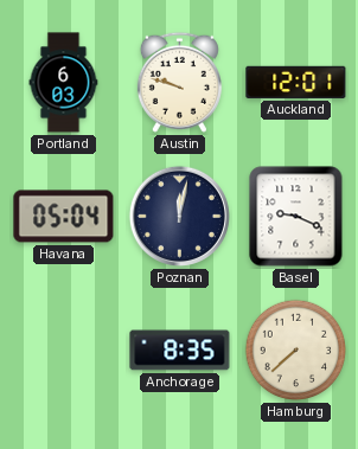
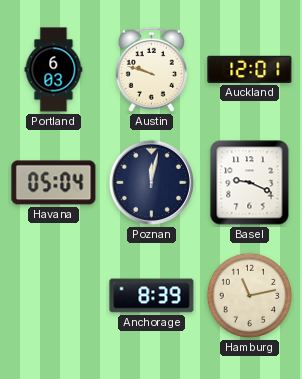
Anchorage: 8:35 -> 8:39
Hamburg: 7:38 -> 11:13
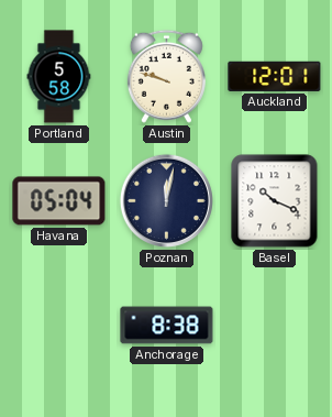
Portland: 6:03 -> 5:58
Basel: 9:19 -> 10:19
Anchorage: 8:39 -> 8:38
Hamburg: 11:13 -> none
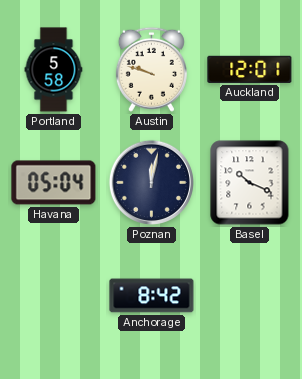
Anchorage: 8:38 -> 8:42
